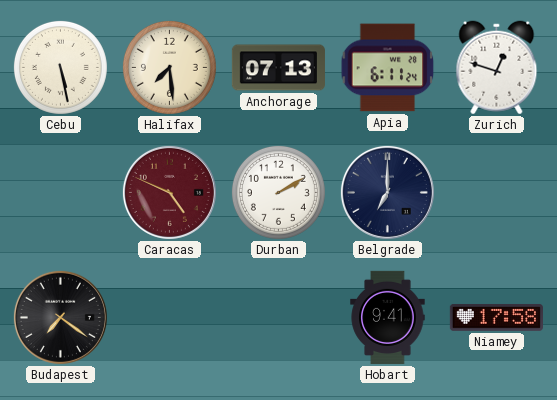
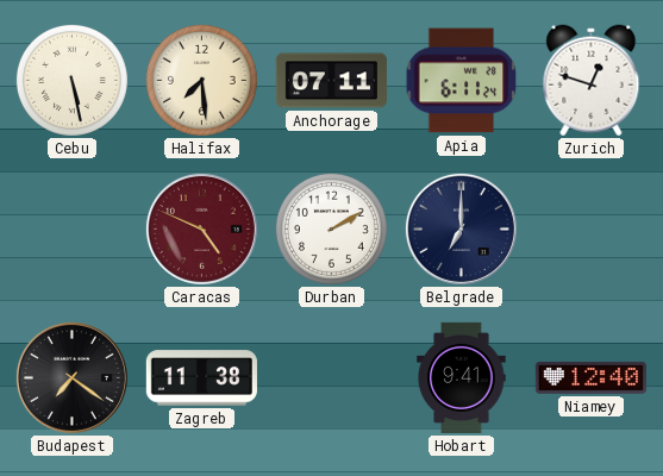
Anchorage: 07:13 -> 07:11
Zagreb: none -> 11:38
Niamey: 17:58 -> 12:40
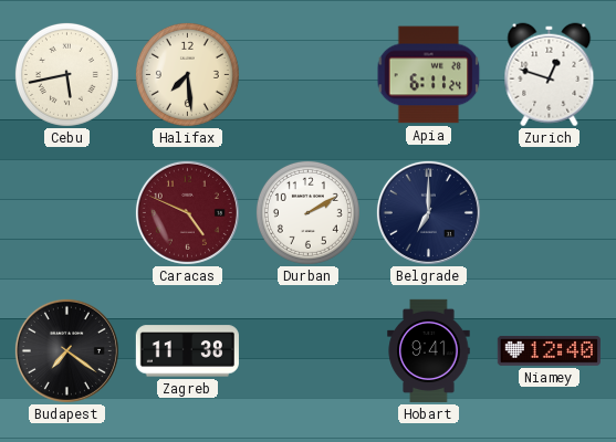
Cebu: 5:28 -> 5:43
Anchorage: 07:11 -> none
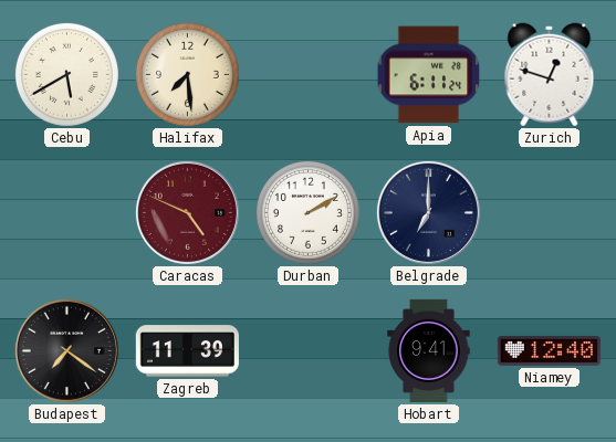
Cebu: 5:43 -> 5:40
Zagreb: 11:38 -> 11:39
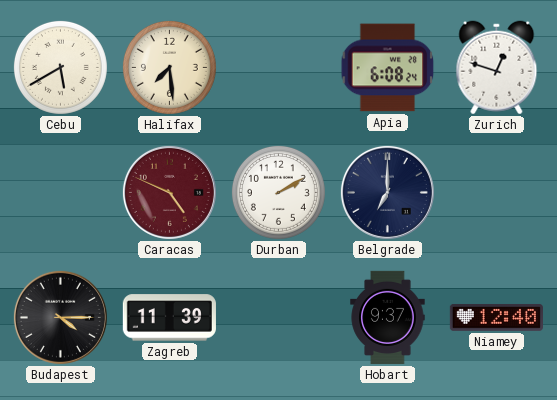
Apia: 6:11 -> 6:08
Budapest: 7:21 -> 4:15
Hobart: 9:41 -> 9:37
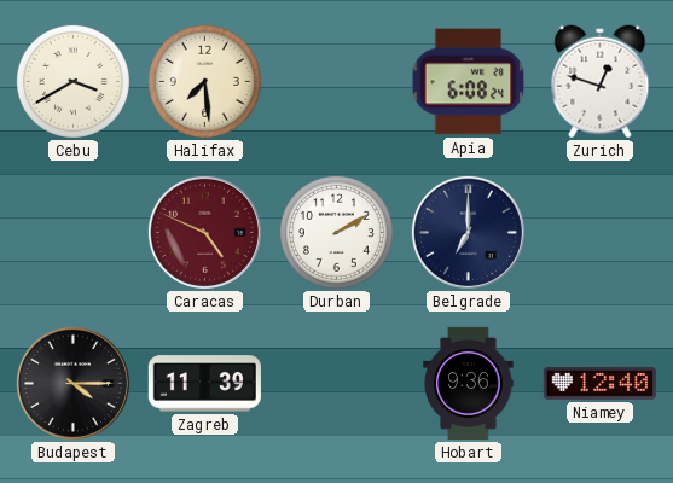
Cebu: 5:40 -> 3:40
Hobart: 9:37 -> 9:36
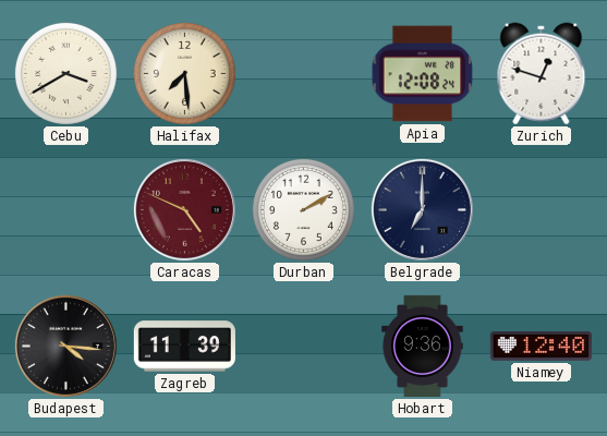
Apia: 6:08 -> 12:08
Budapest: 4:15 -> 4:16
